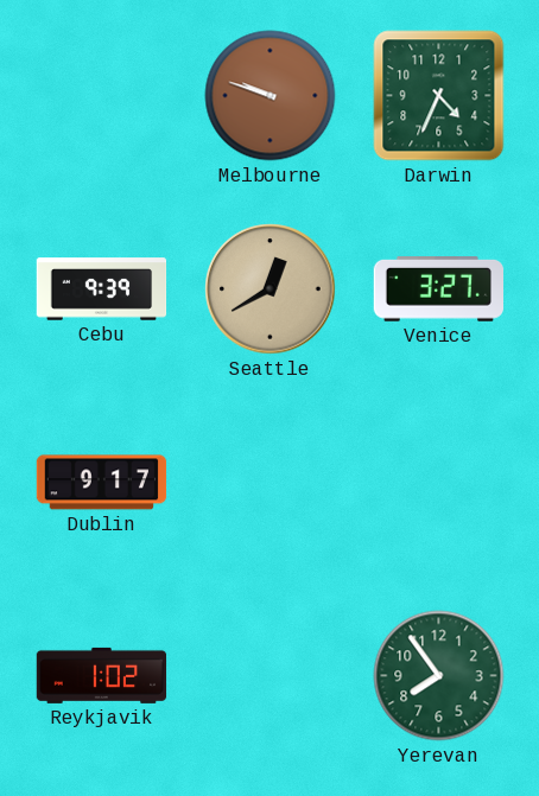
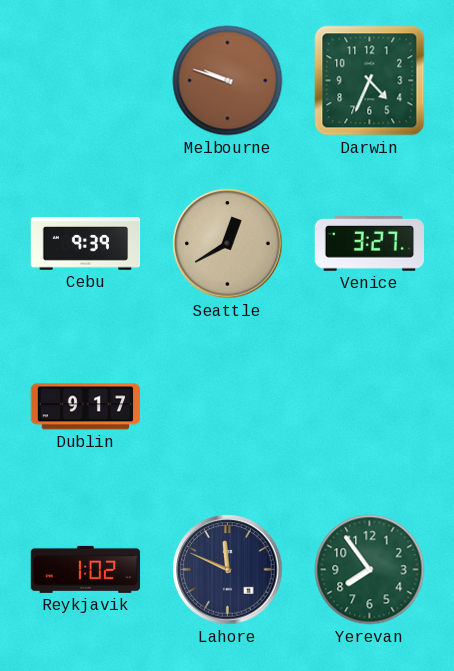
Lahore: none -> 11:49
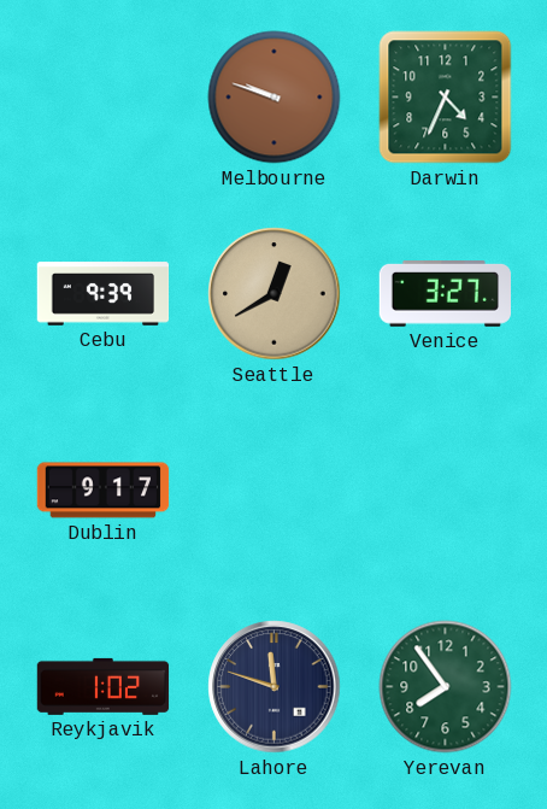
Lahore: 11:49 -> 11:48
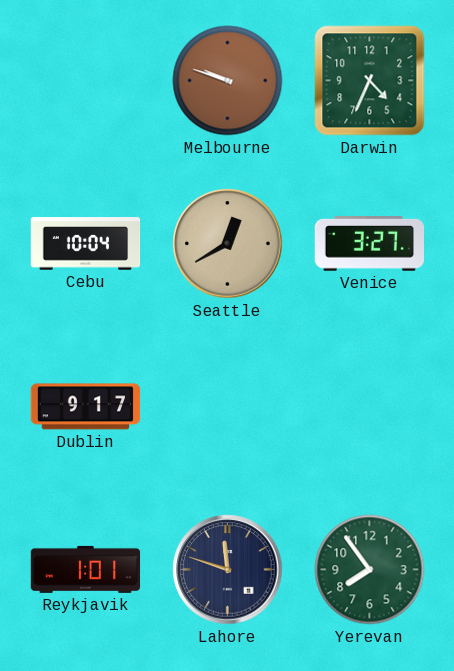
Cebu: 9:39 -> 10:04
Reykjavik: 1:02 -> 1:01
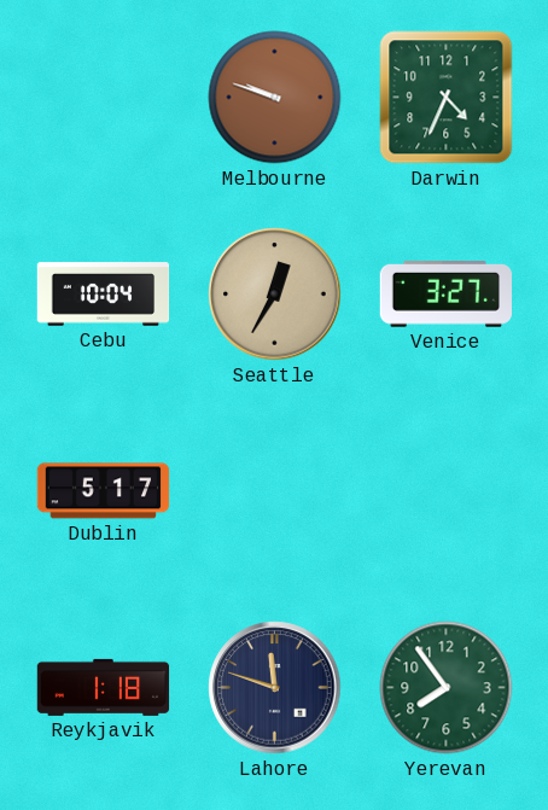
Seattle: 12:40 -> 12:35
Dublin: 9:17 -> 5:17
Reykjavik: 1:01 -> 1:18
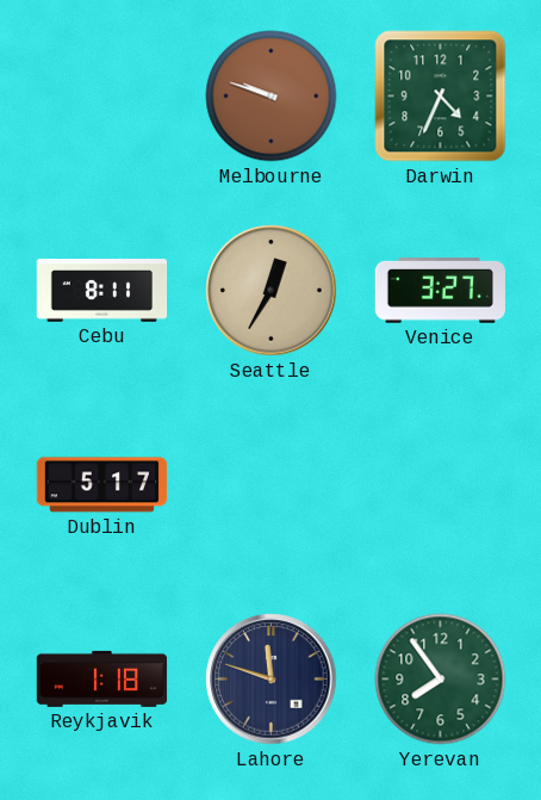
Cebu: 10:04 -> 8:11
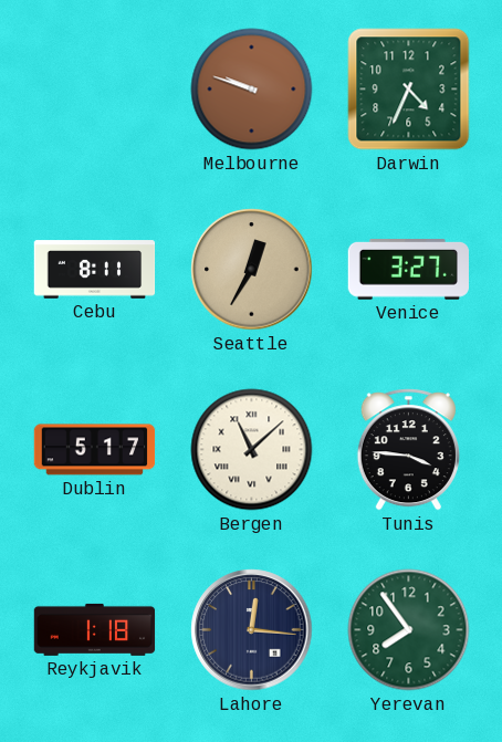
Bergen: none -> 11:08
Tunis: none -> 3:46
Lahore: 11:48 -> 12:16
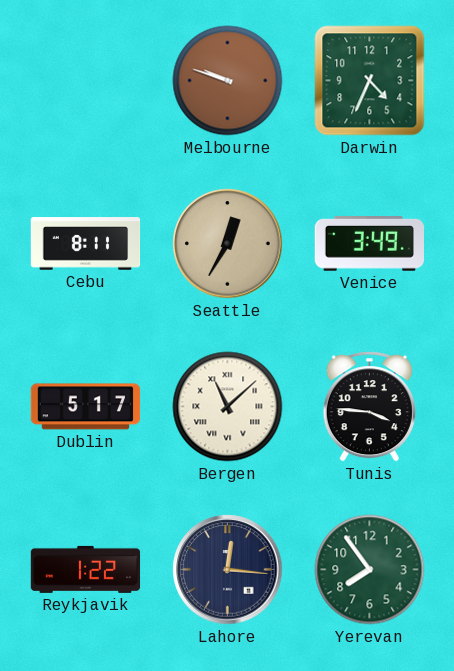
Venice: 3:27 -> 3:49
Reykjavik: 1:18 -> 1:22
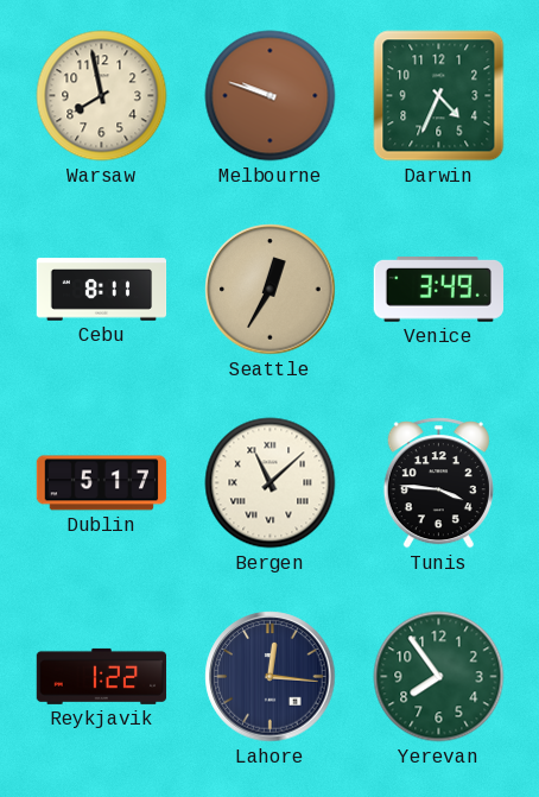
Warsaw: none -> 7:58
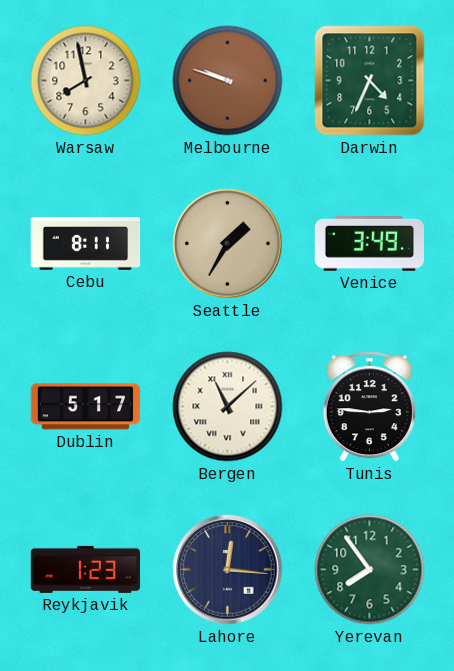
Seattle: 12:35 -> 1:35
Tunis: 3:46 -> 2:46
Reykjavik: 1:22 -> 1:23
